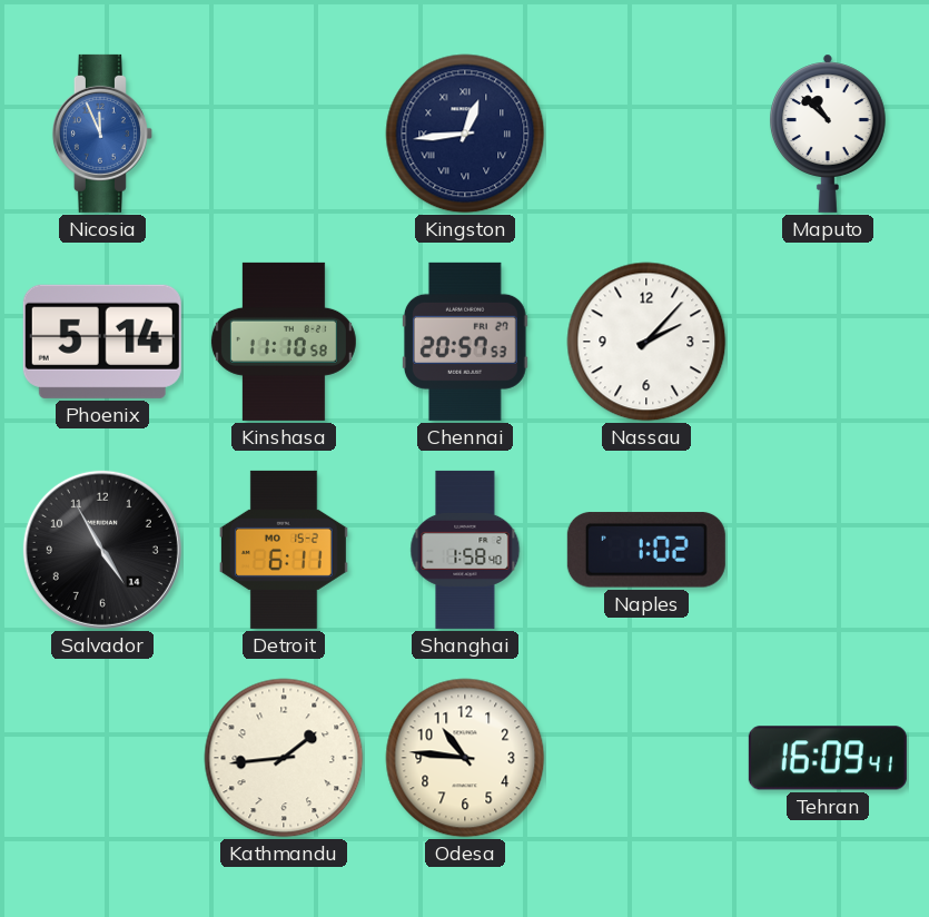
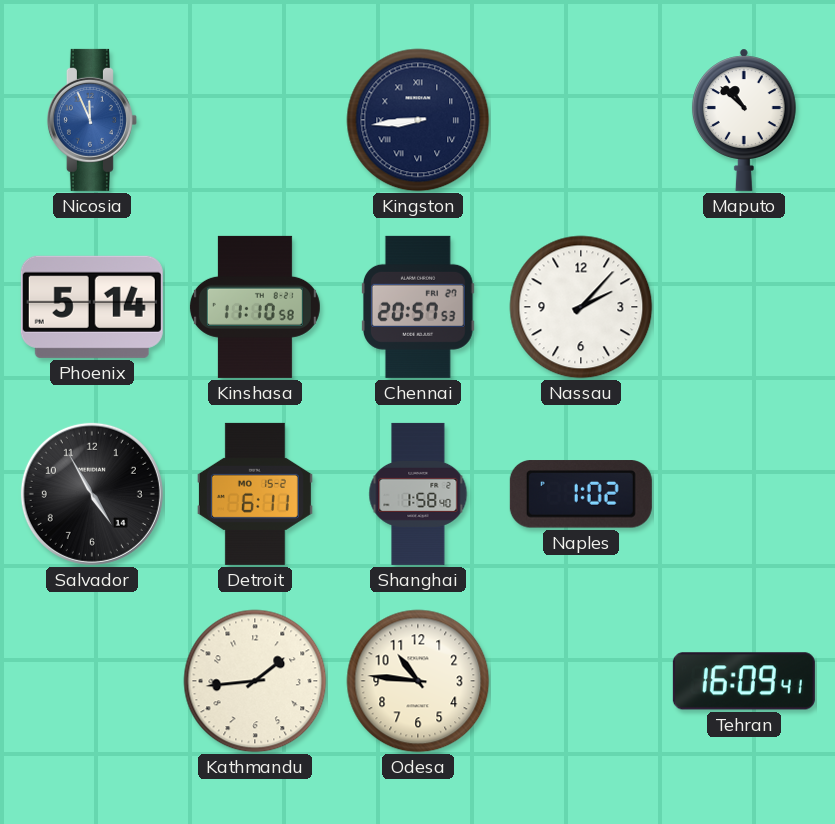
Kingston: 12:44 -> 8:44
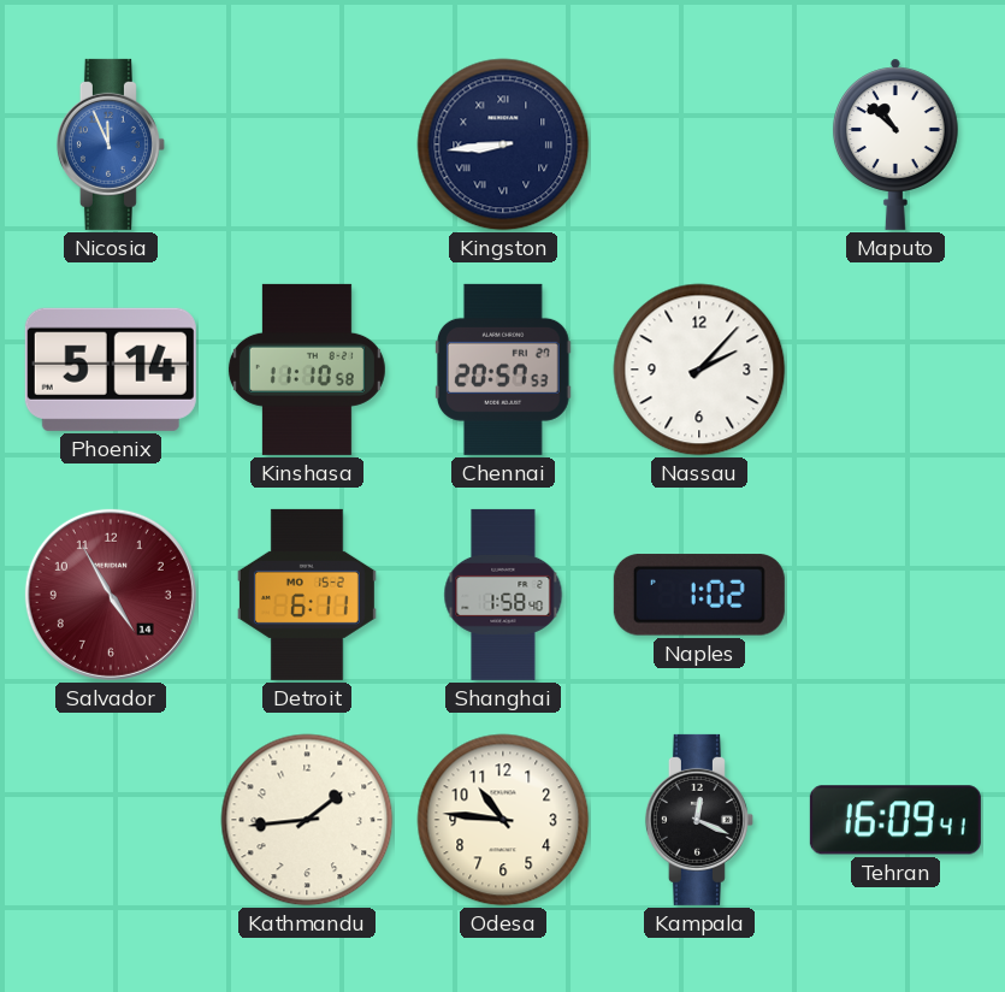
Salvador dial: black -> burgundy
Kampala: none -> 12:19
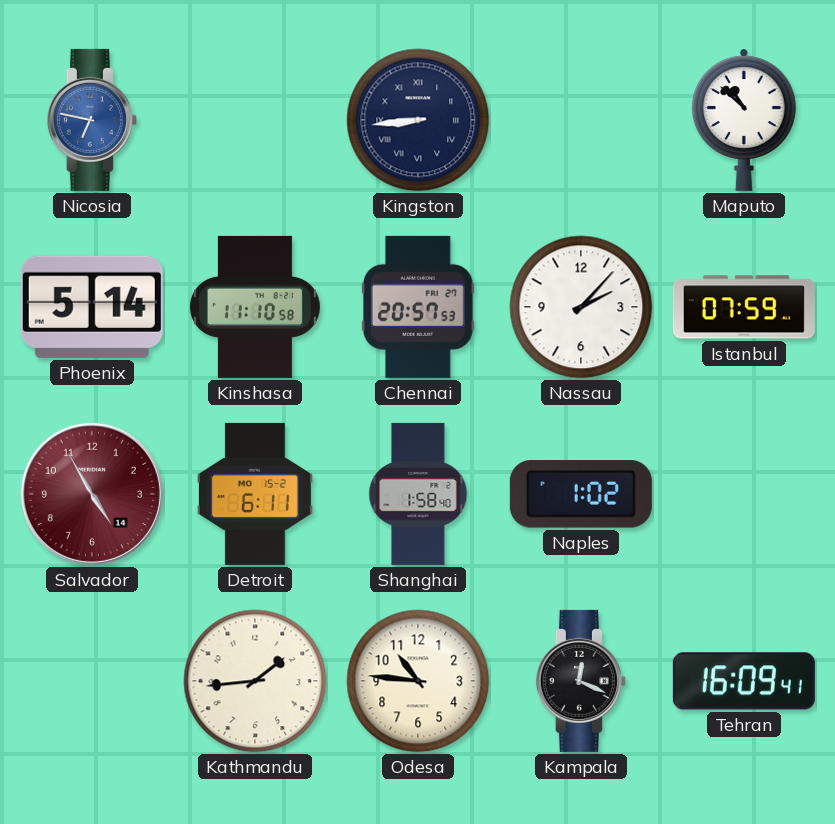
Nicosia: 11:56 -> 6:47
Istanbul: none -> 07:59
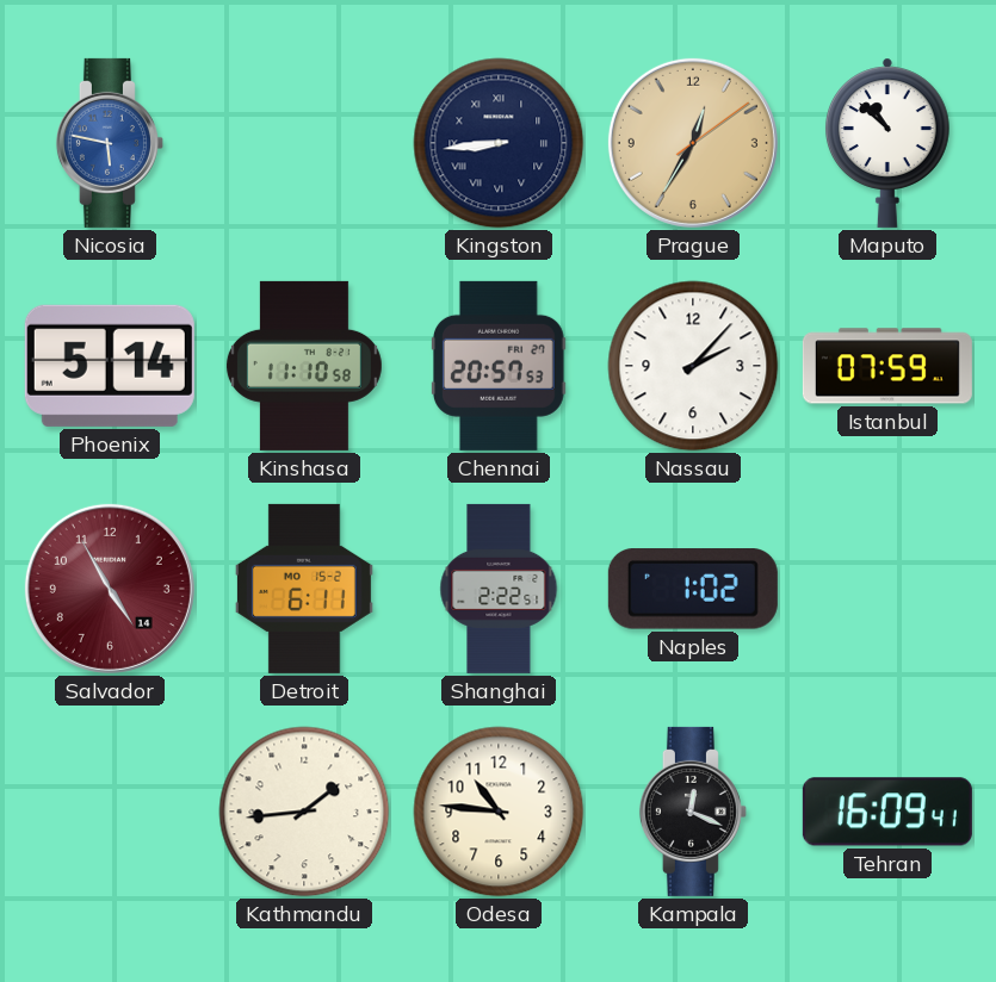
Nicosia: 6:47 -> 5:47
Prague: none -> 12:35
Shanghai: 1:58 -> 2:22
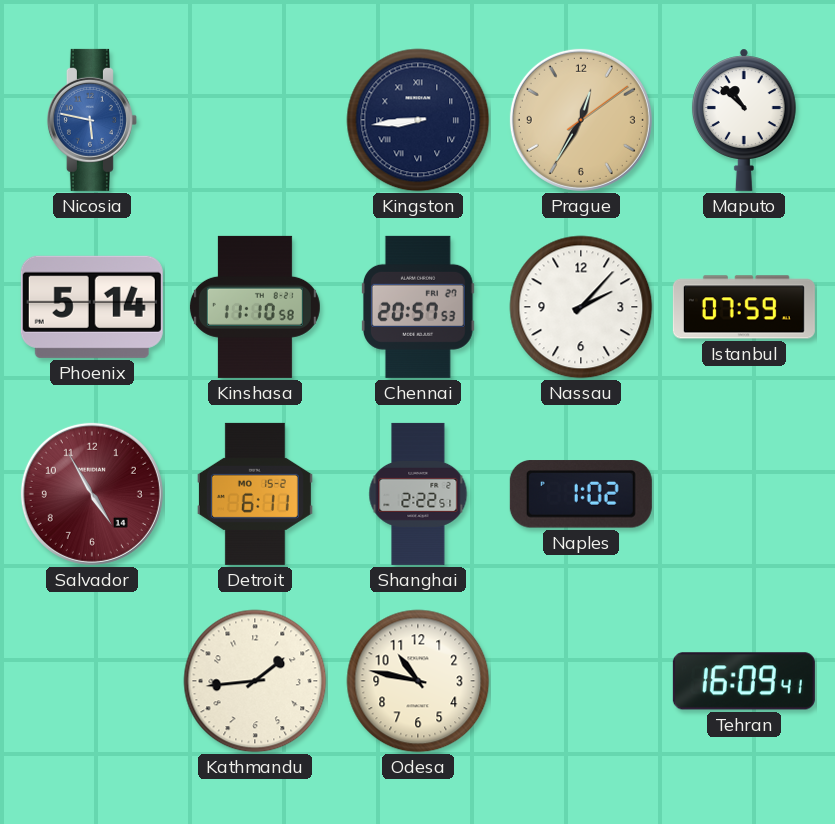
Odesa: 10:46 -> 10:47
Kampala: 12:19 -> none
